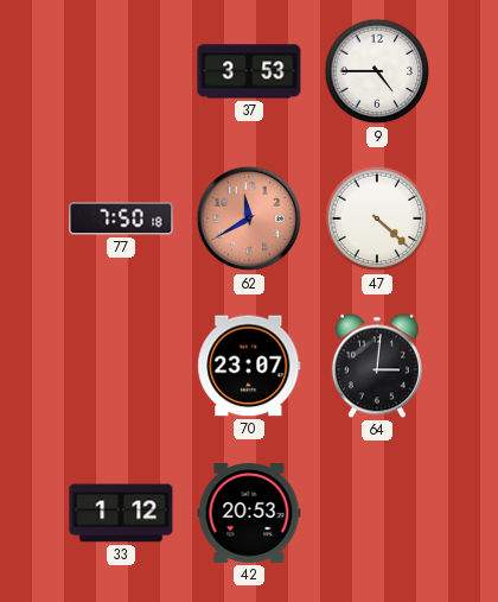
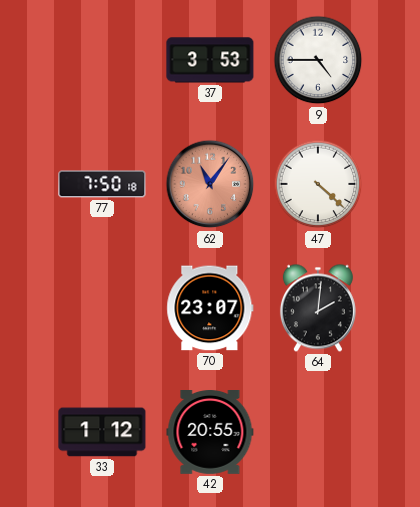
62: 11:40 -> 11:06
64: 3:01 -> 2:01
42: 20:53 -> 20:55
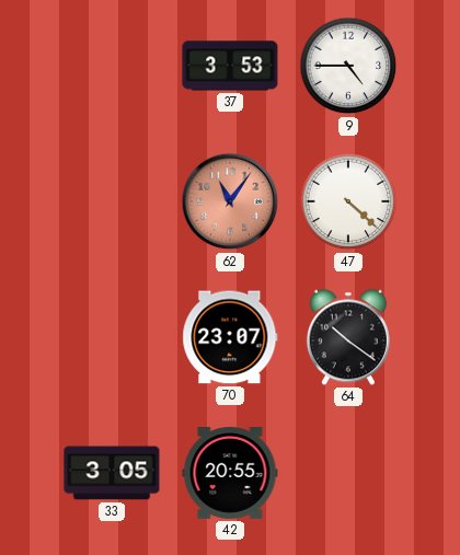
77: 7:50 -> none
64: 2:01 -> 10:21
33: 1:12 -> 3:05
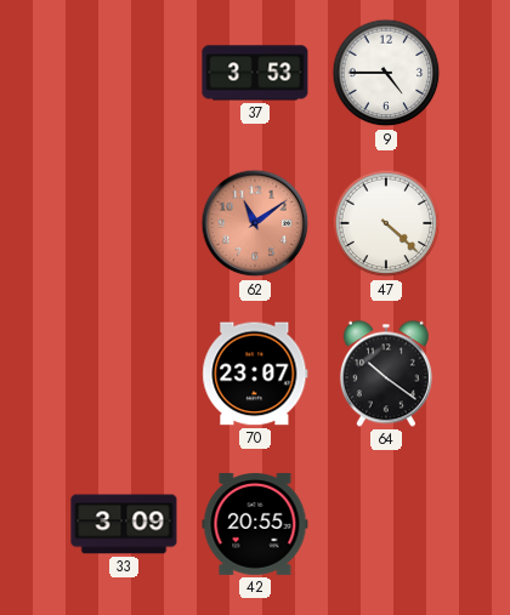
62: 11:06 -> 11:09
33: 3:05 -> 3:09
